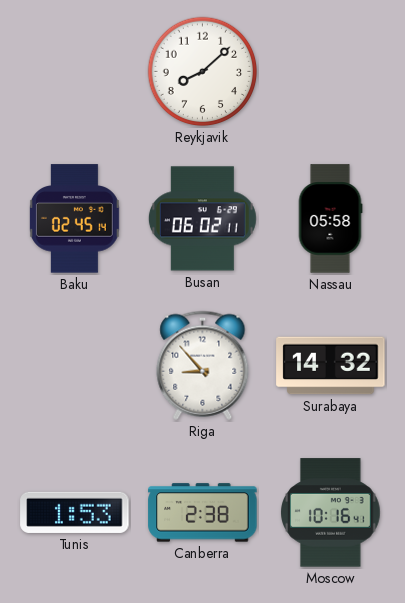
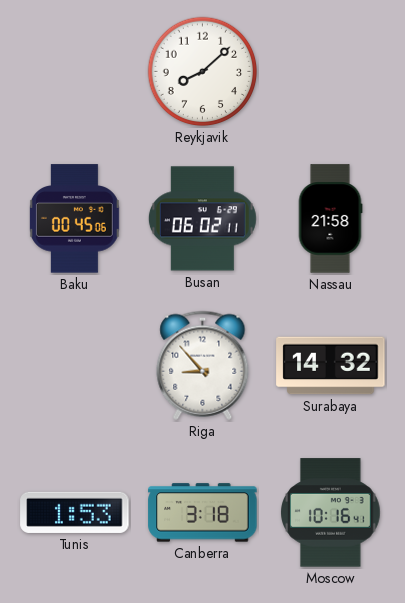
Baku: 02:45 -> 00:45
Nassau: 05:58 -> 21:58
Canberra: 2:38 -> 3:18
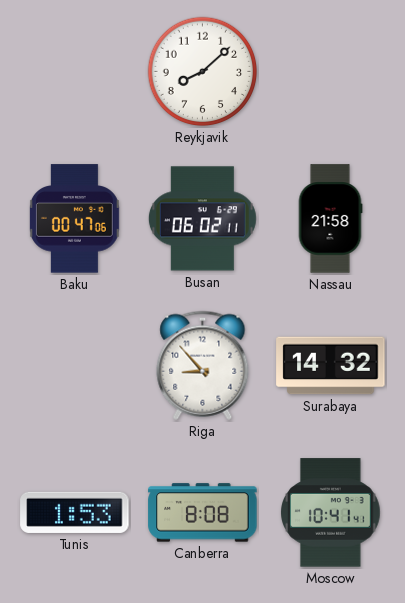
Baku: 00:45 -> 00:47
Canberra: 3:18 -> 8:08
Moscow: 10:16 -> 10:41
